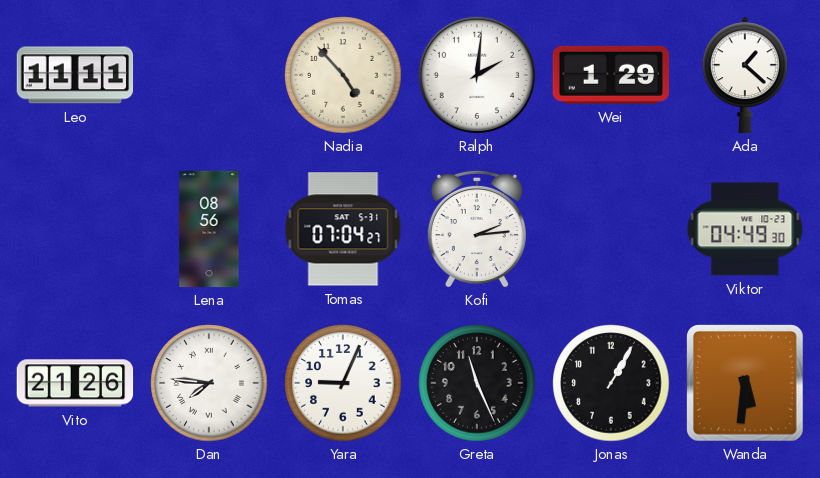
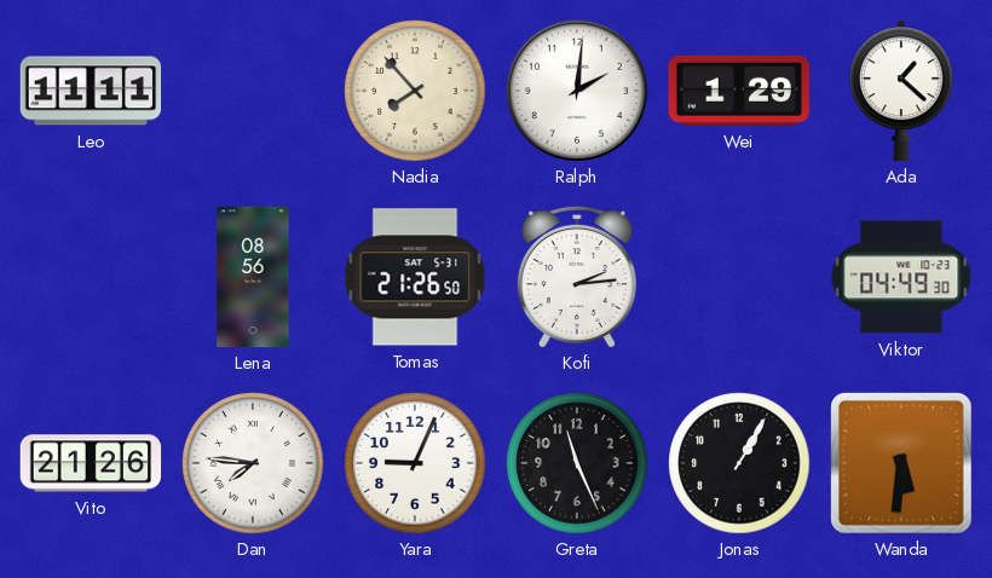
Nadia: 4:53 -> 7:53
Tomas: 07:04 -> 21:26
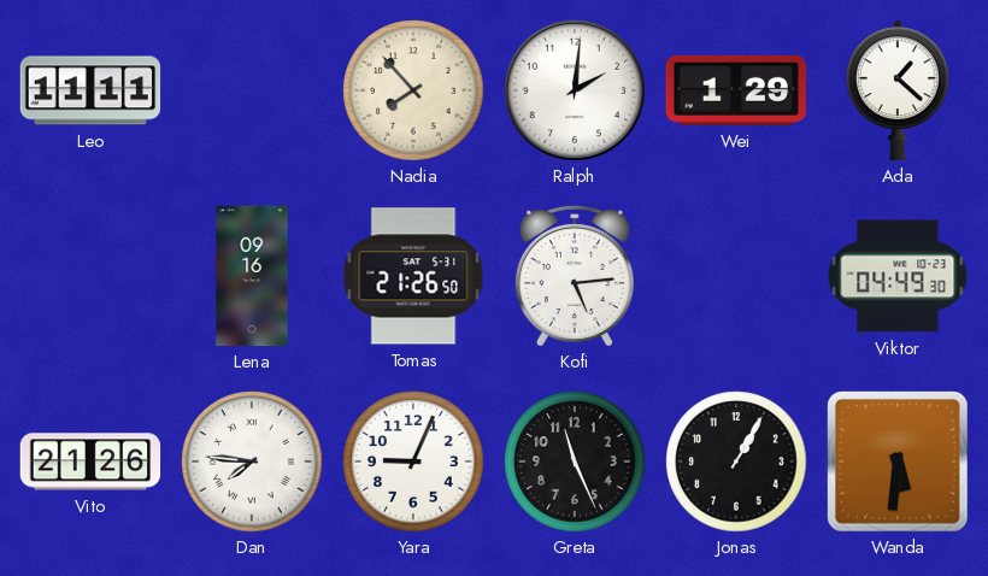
Lena: 08:56 -> 09:16
Kofi: 2:14 -> 5:14
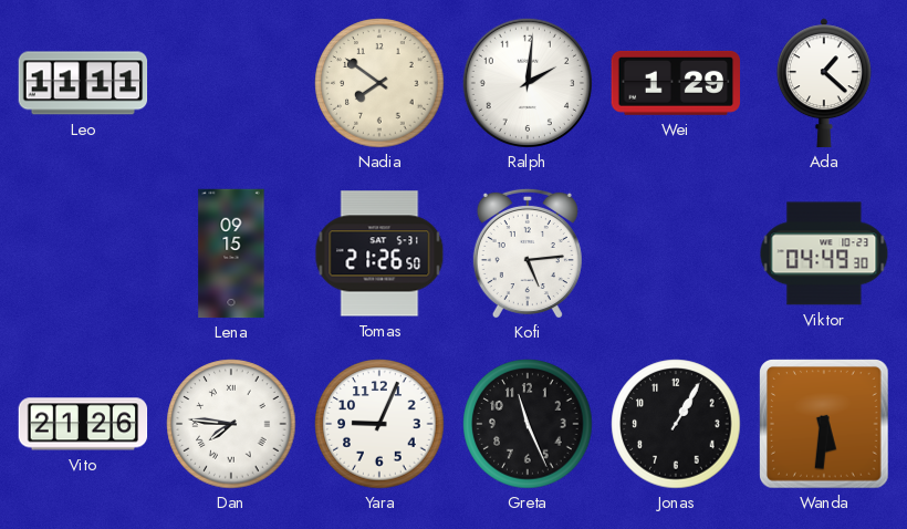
Nadia: 7:53 -> 7:51
Lena: 09:16 -> 09:15
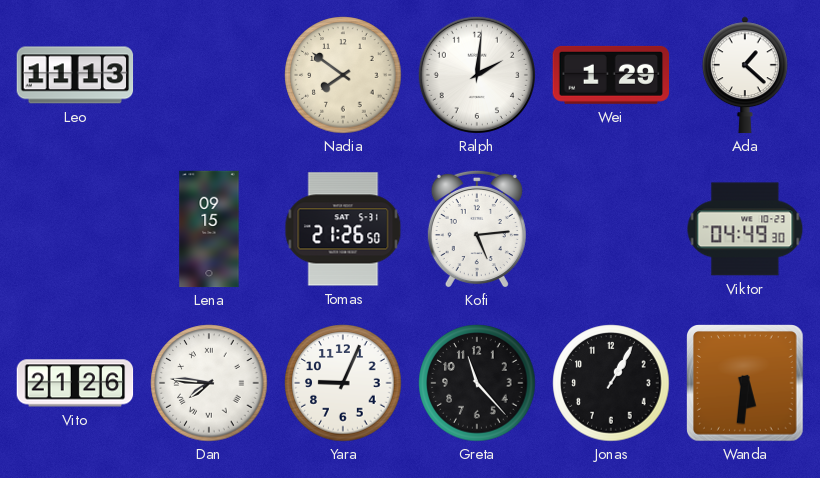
Leo: 11:11 -> 11:13
Greta: 11:26 -> 11:23
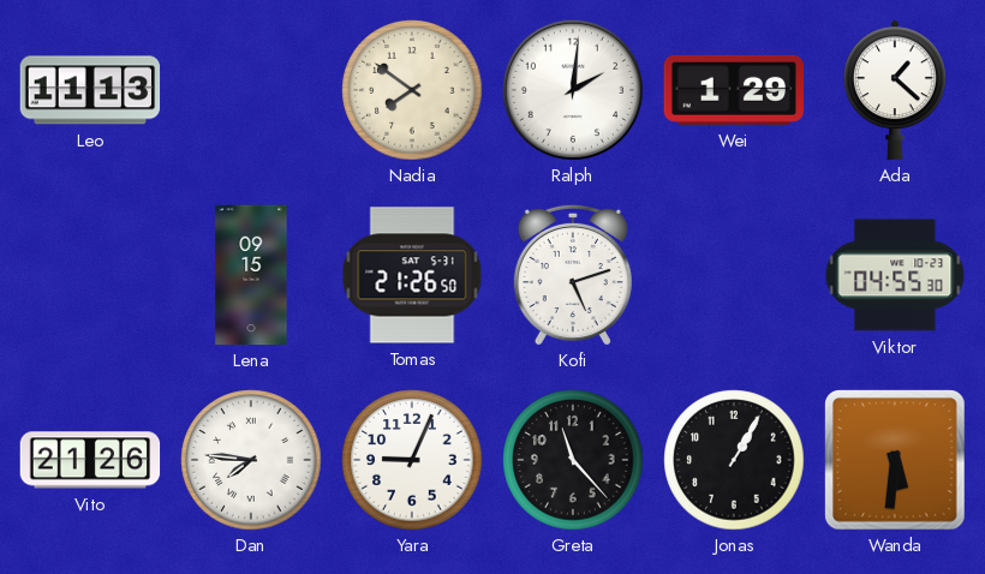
Kofi: 5:14 -> 5:12
Viktor: 04:49 -> 04:55
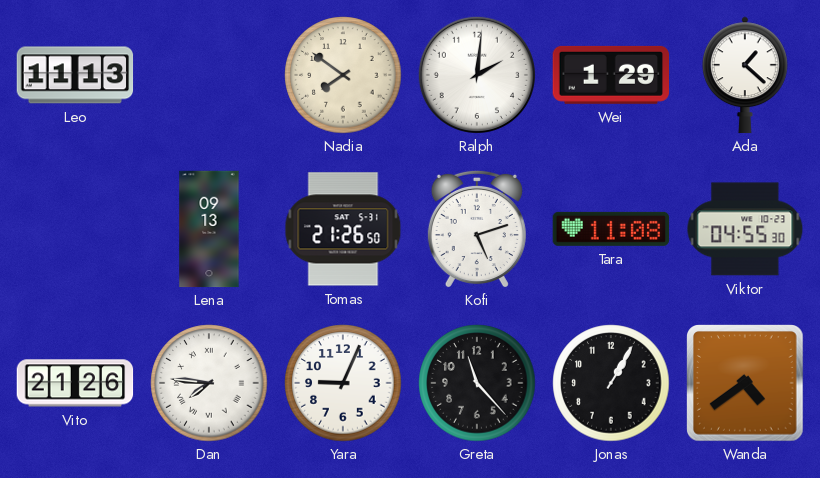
Lena: 09:15 -> 09:13
Tara: none -> 11:08
Wanda: 5:31 -> 4:39
